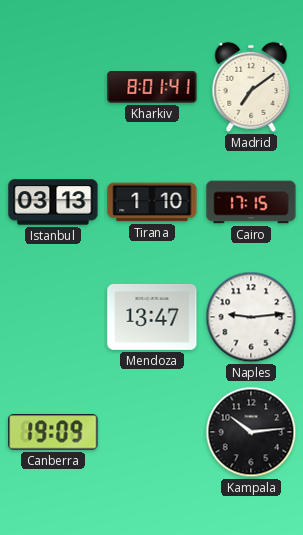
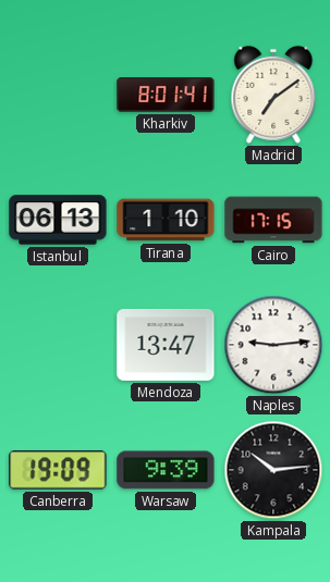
Istanbul: 03:13 -> 06:13
Warsaw: none -> 9:39
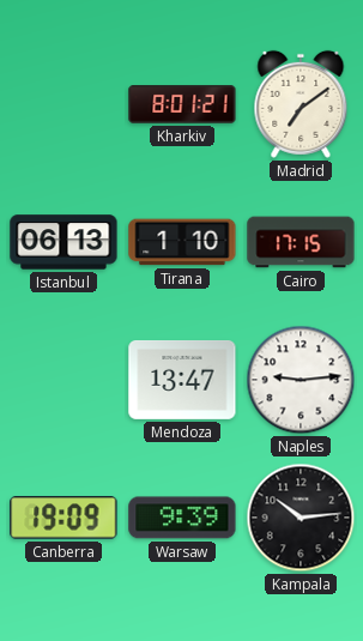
Kharkiv: 8:01:41 -> 8:01:21
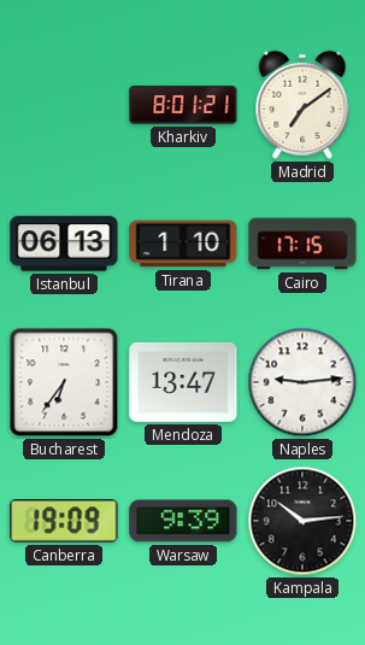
Bucharest: none -> 6:36
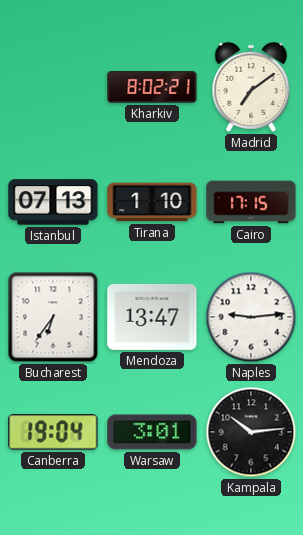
Kharkiv: 8:01 -> 8:02
Istanbul: 06:13 -> 07:13
Canberra: 19:09 -> 19:04
Warsaw: 9:39 -> 3:01
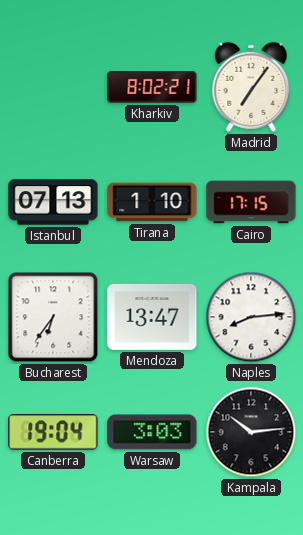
Madrid: 7:09 -> 7:06
Naples: 9:14 -> 8:14
Warsaw: 3:01 -> 3:03
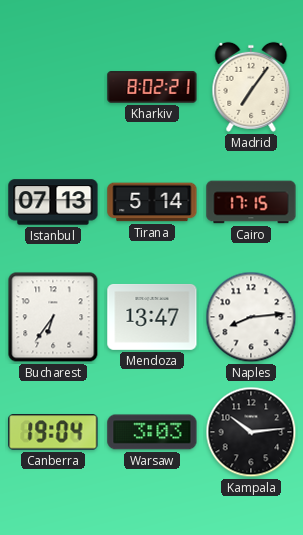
Tirana: 1:10 -> 5:14
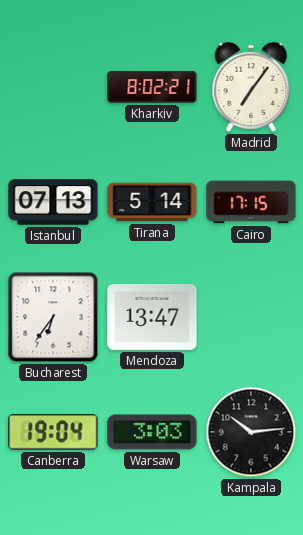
Naples: 8:14 -> none
